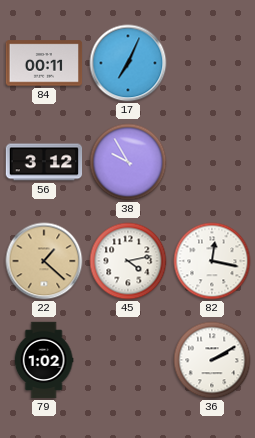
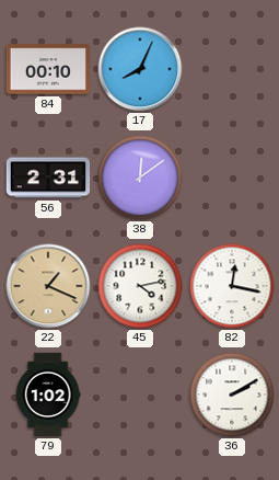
84: 00:11 -> 00:10
17: 7:04 -> 8:04
56: 3:12 -> 2:31
38: 9:55 -> 12:09
22: 1:22 -> 1:19
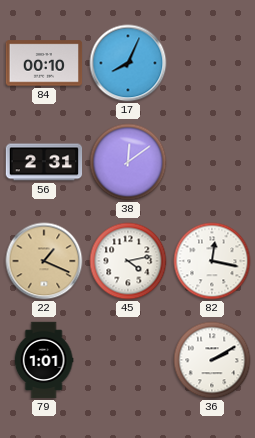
79: 1:02 -> 1:01
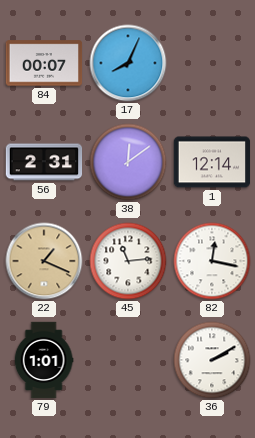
84: 00:10 -> 00:07
1: none -> 12:14
45: 4:13 -> 11:14
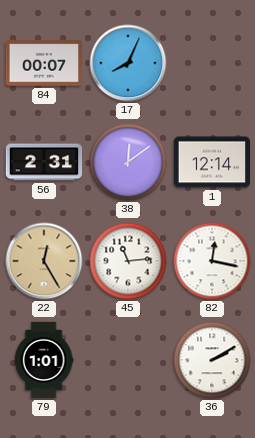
22: 1:19 -> 12:25
